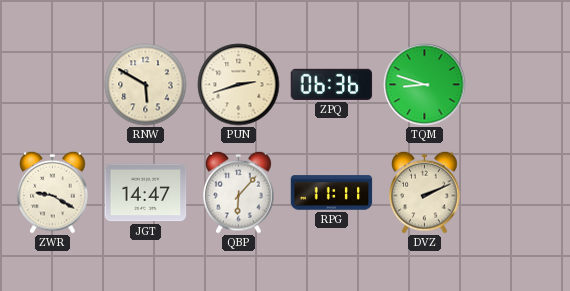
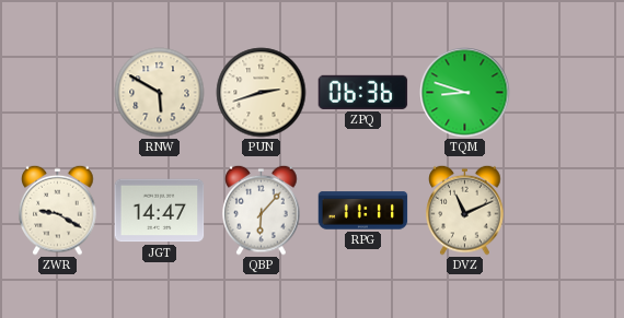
DVZ: 2:11 -> 11:11
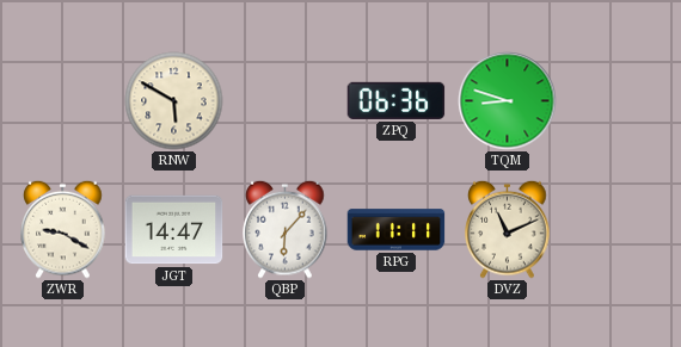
PUN: 2:42 -> none
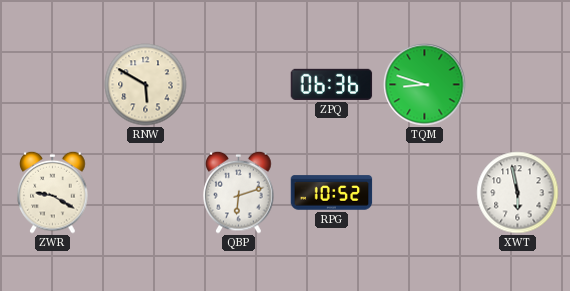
JGT: 14:47 -> none
QBP: 6:07 -> 6:12
RPG: 11:11 -> 10:52
DVZ: 11:11 -> none
XWT: none -> 5:58
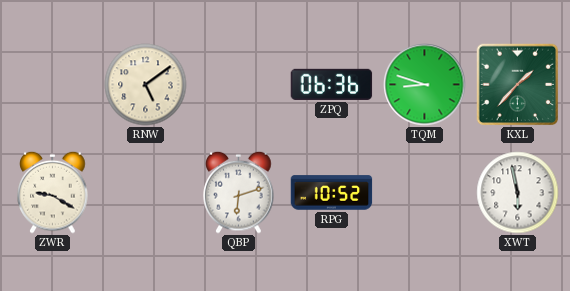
RNW: 5:50 -> 5:09
KXL: none -> 1:37
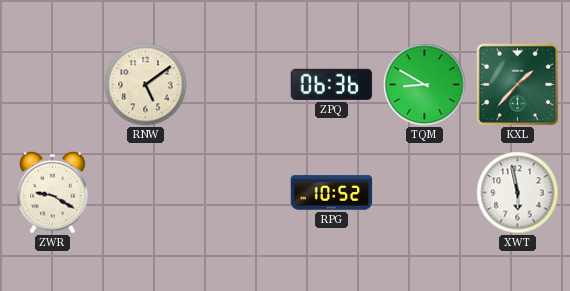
TQM: 8:48 -> 8:50
QBP: 6:12 -> none
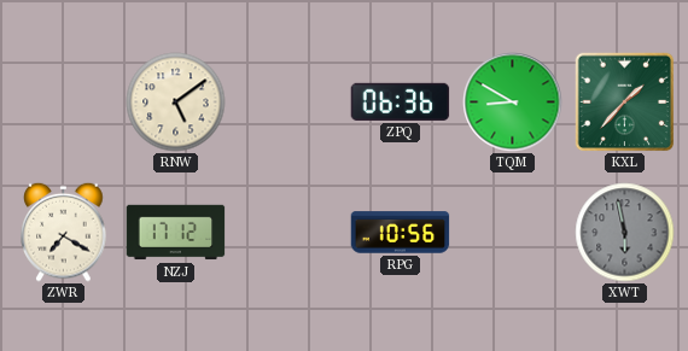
ZWR: 9:20 -> 7:20
NZJ: none -> 17:12
RPG: 10:52 -> 10:56
XWT dial: white -> grey
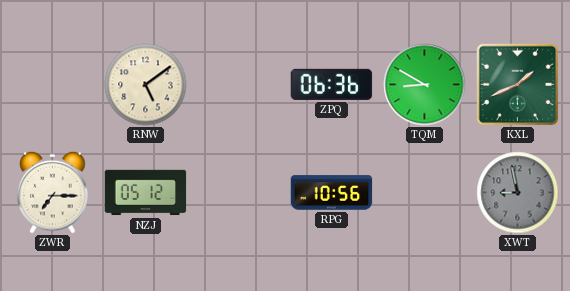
KXL: 1:37 -> 1:41
ZWR: 7:20 -> 7:15
NZJ: 17:12 -> 05:12
XWT: 5:58 -> 8:58
